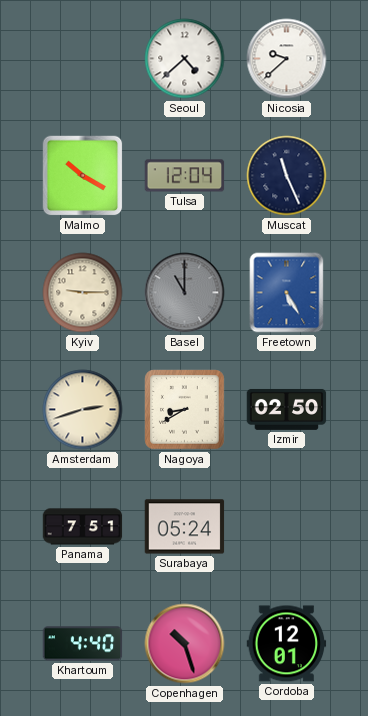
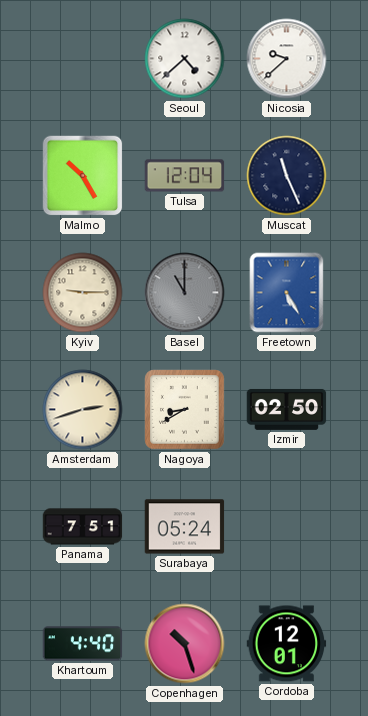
Malmo: 10:20 -> 10:25
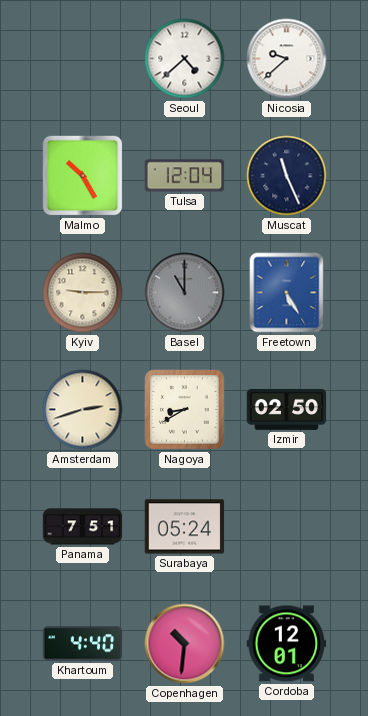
Copenhagen: 10:27 -> 10:31
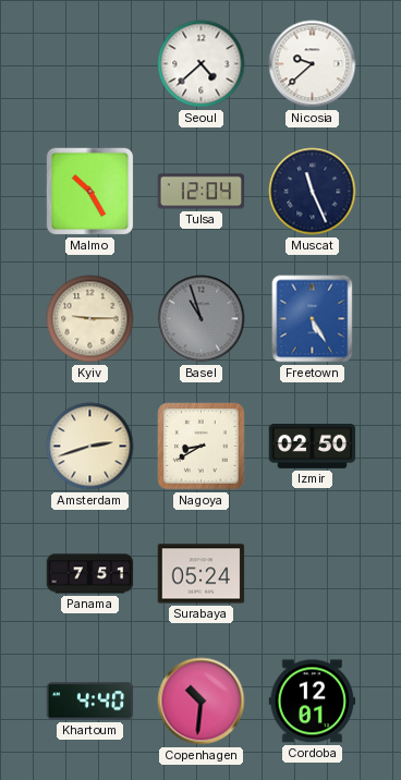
Basel: 11:00 -> 10:57
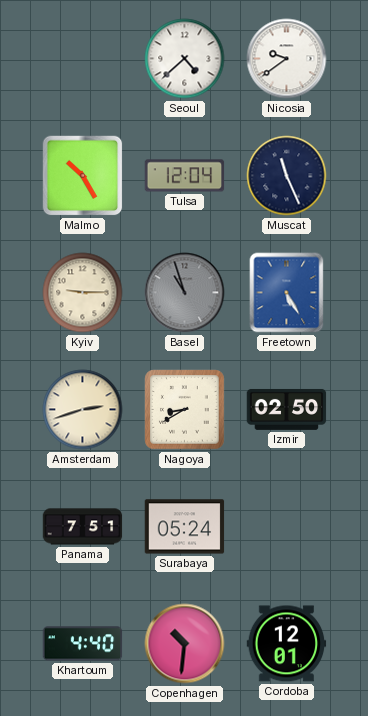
Nicosia: 9:38 -> 9:39
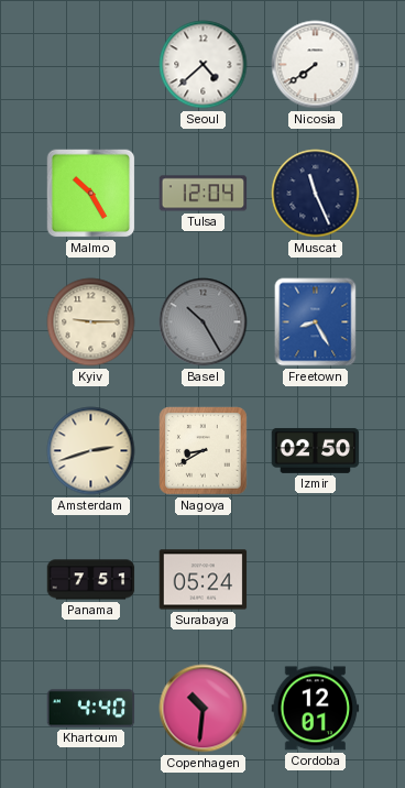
Nicosia: 9:39 -> 7:39
Basel: 10:57 -> 10:25
Freetown: 5:25 -> 8:25
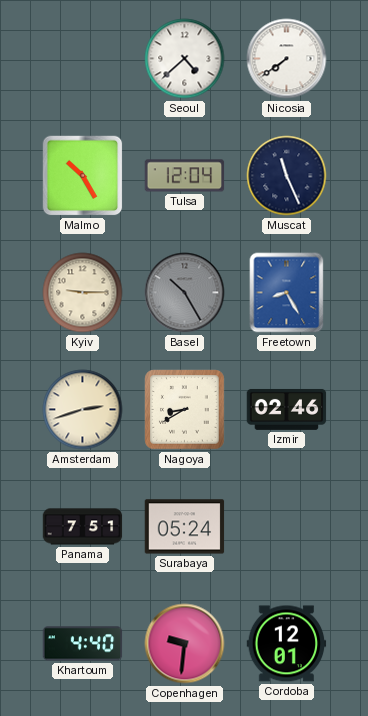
Izmir: 02:50 -> 02:46
Copenhagen: 10:31 -> 9:31
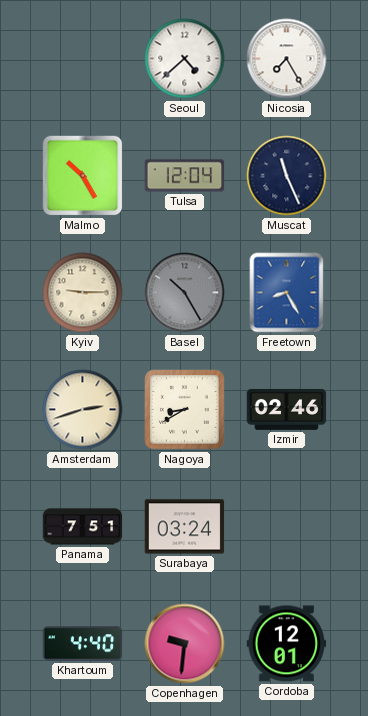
Nicosia: 7:39 -> 7:25
Surabaya: 05:24 -> 03:24
